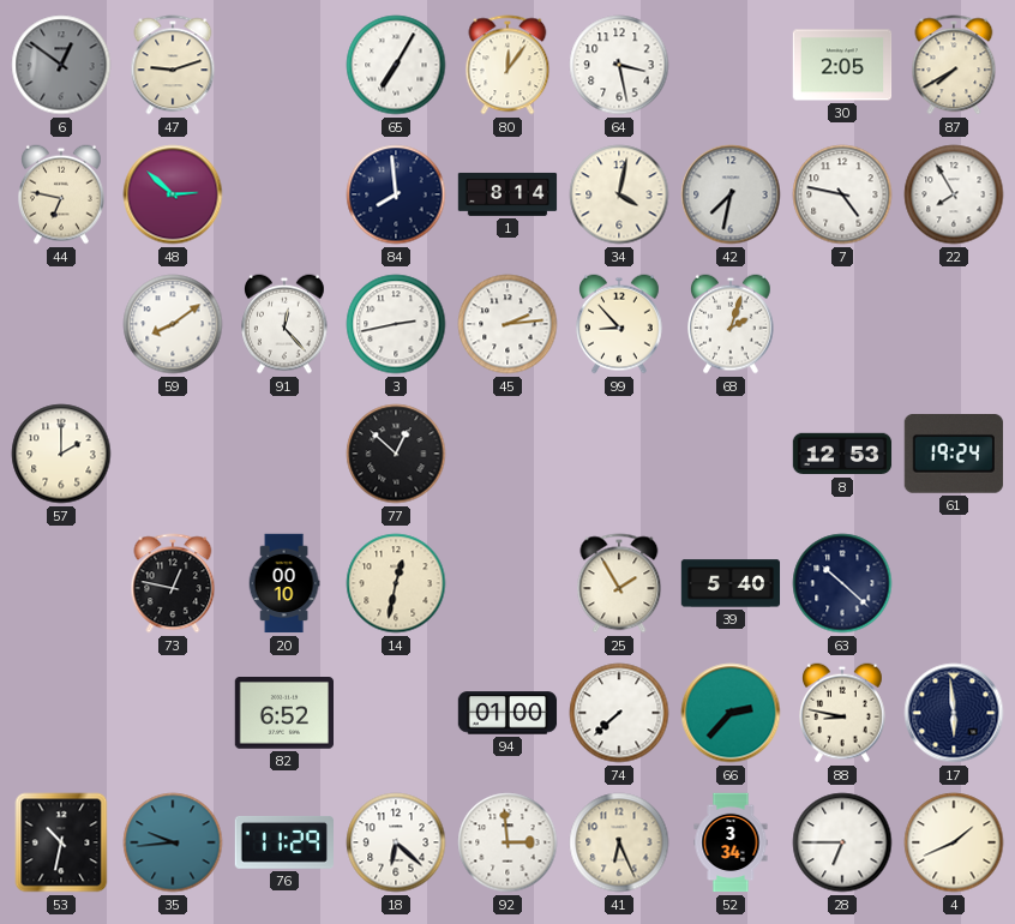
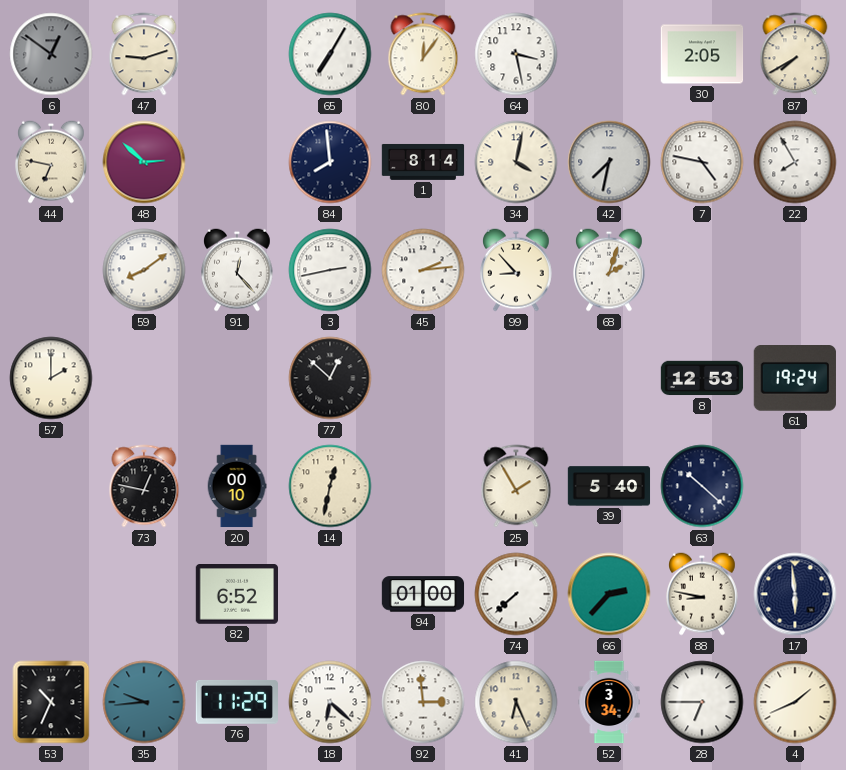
53: 10:32 -> 10:34
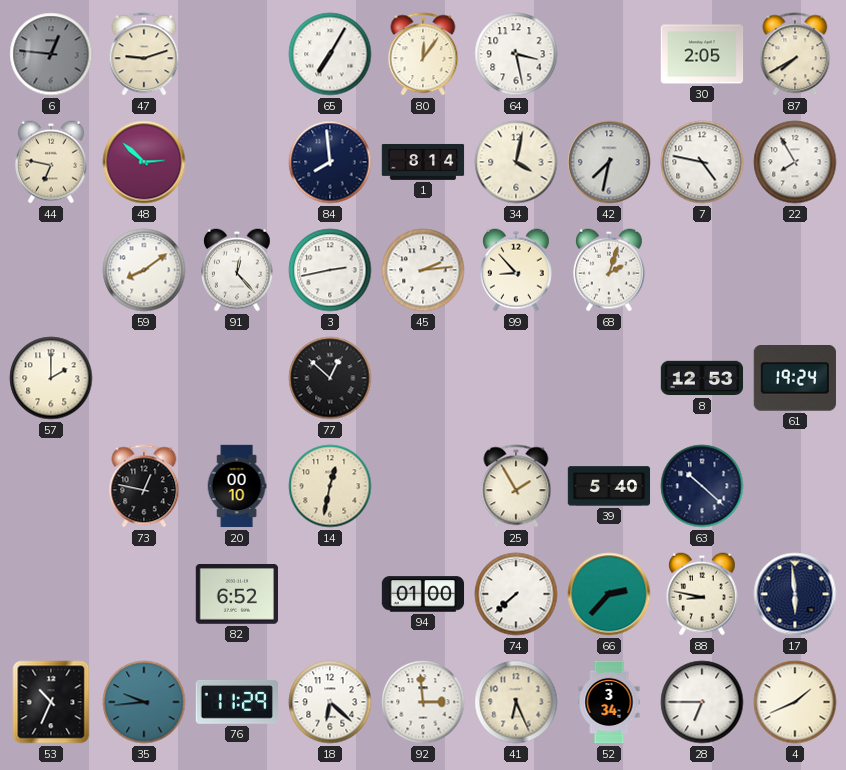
6: 12:51 -> 12:46
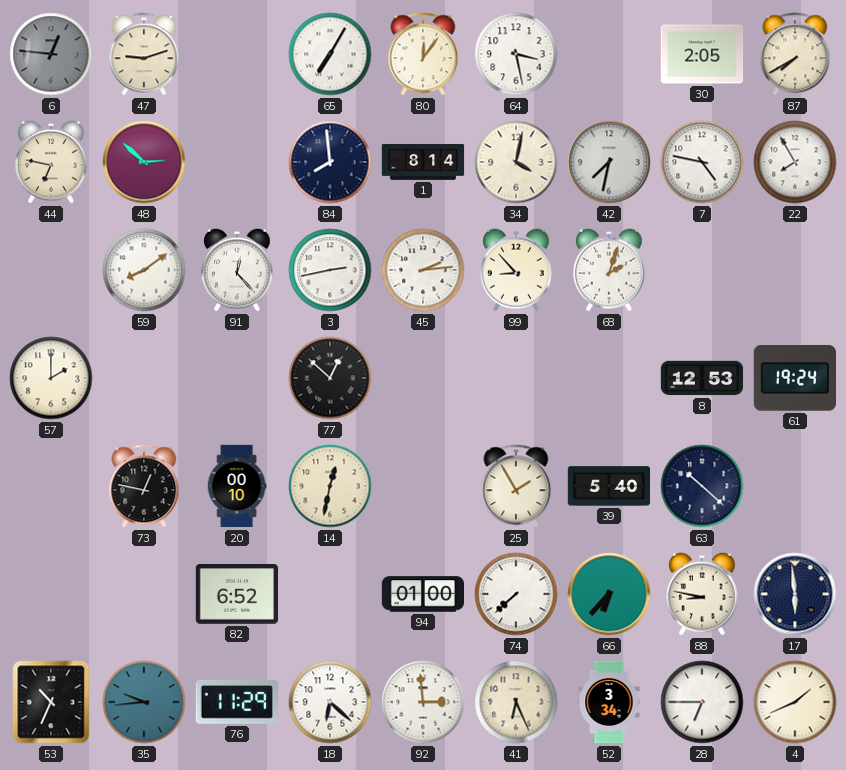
66: 2:37 -> 6:37
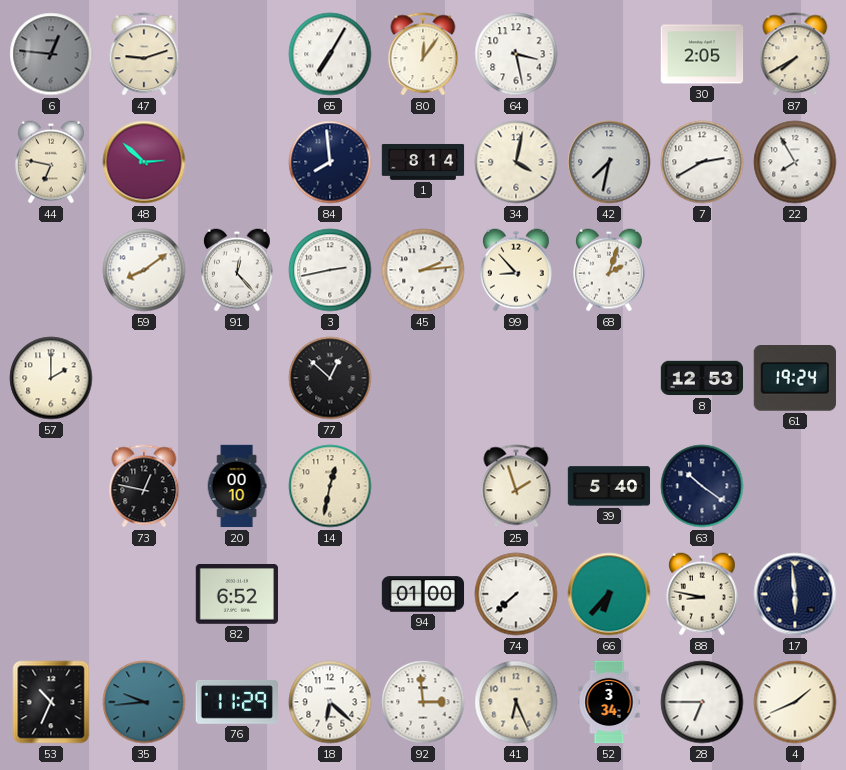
7: 4:47 -> 2:40
25: 1:55 -> 1:57
63: 10:22 -> 10:21
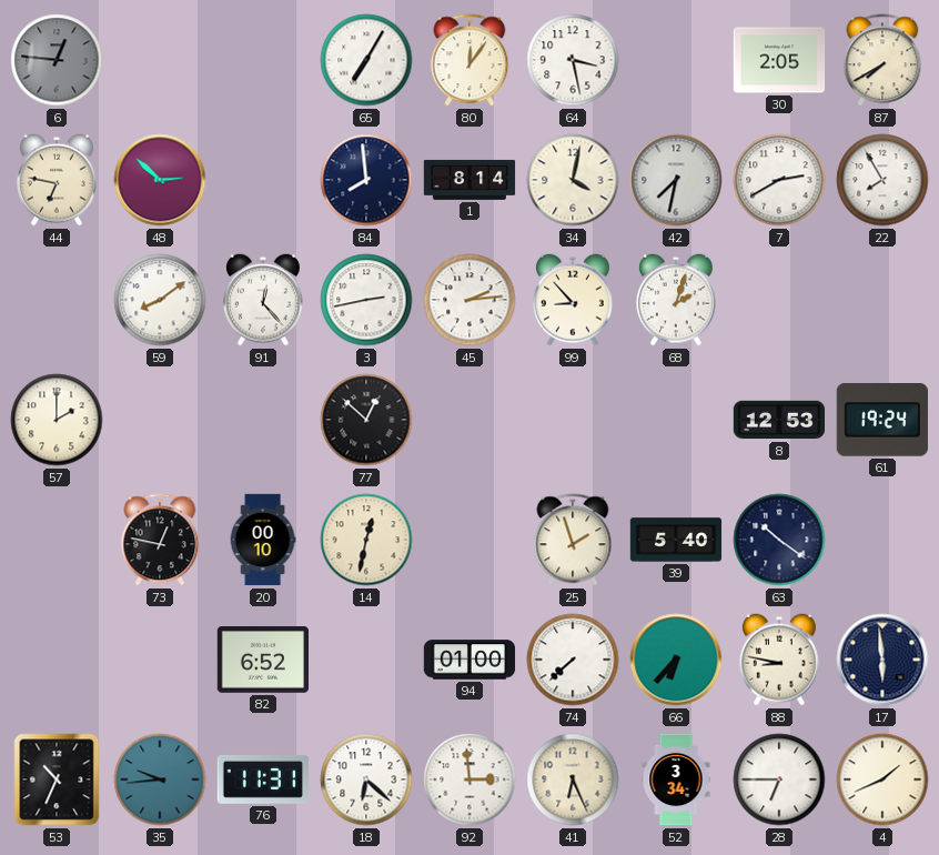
47: 9:12 -> none
76: 11:29 -> 11:31
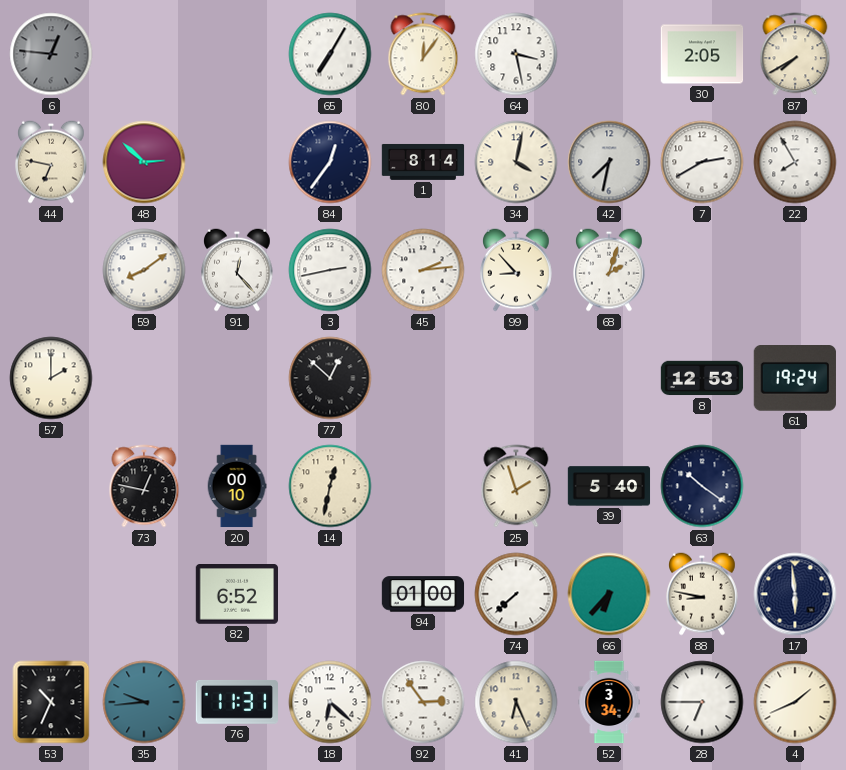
84: 7:59 -> 12:36
92: 2:59 -> 2:54
